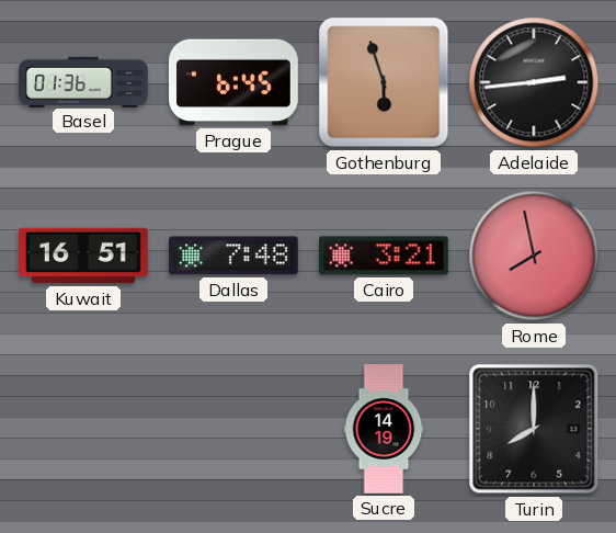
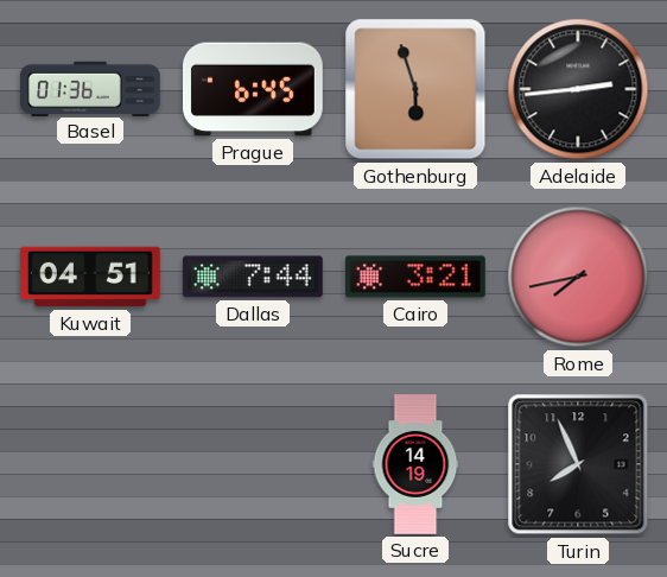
Kuwait: 16:51 -> 04:51
Dallas: 7:48 -> 7:44
Rome: 7:58 -> 7:43
Turin: 8:00 -> 7:56
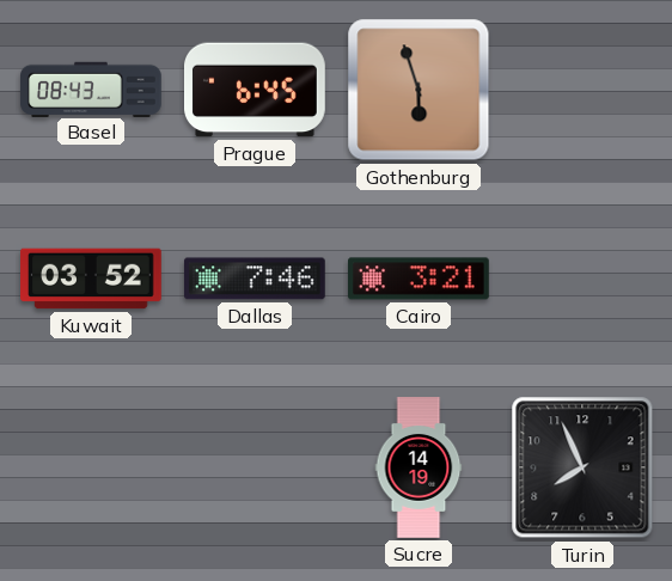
Basel: 01:36 -> 08:43
Adelaide: 2:44 -> none
Kuwait: 04:51 -> 03:52
Dallas: 7:44 -> 7:46
Rome: 7:43 -> none
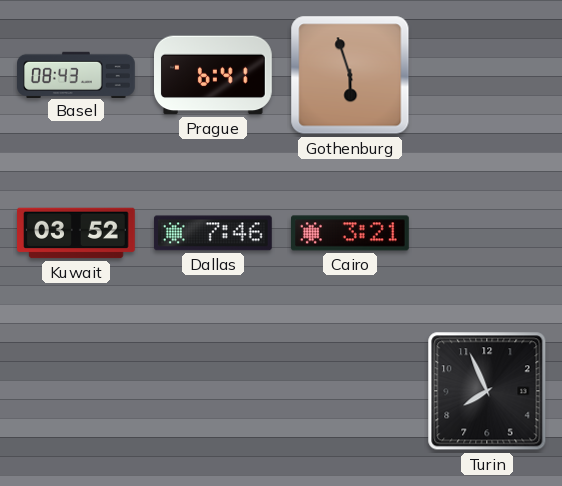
Prague: 6:45 -> 6:41
Sucre: 14:19 -> none
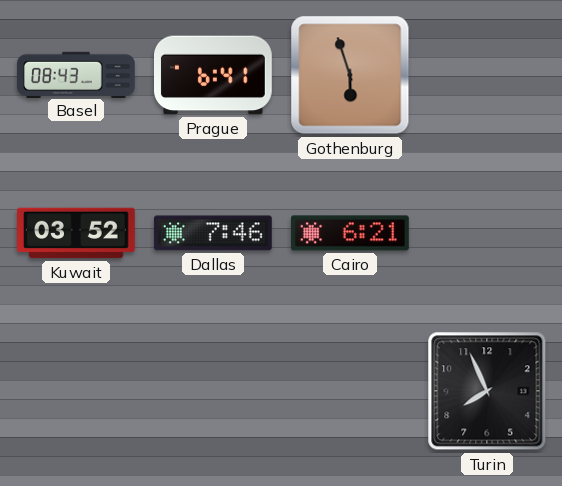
Cairo: 3:21 -> 6:21
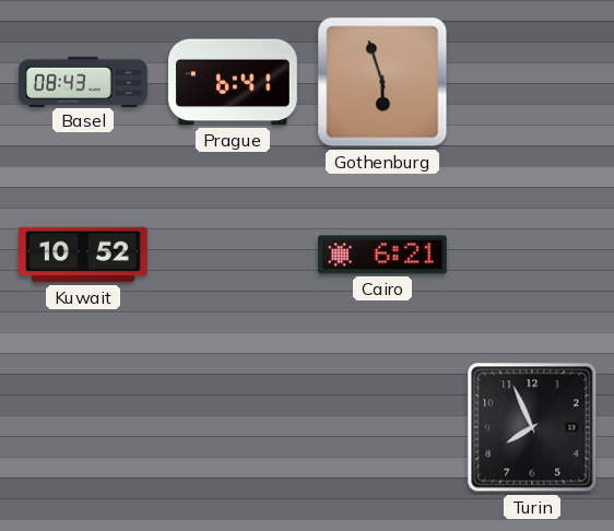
Kuwait: 03:52 -> 10:52
Dallas: 7:46 -> none
